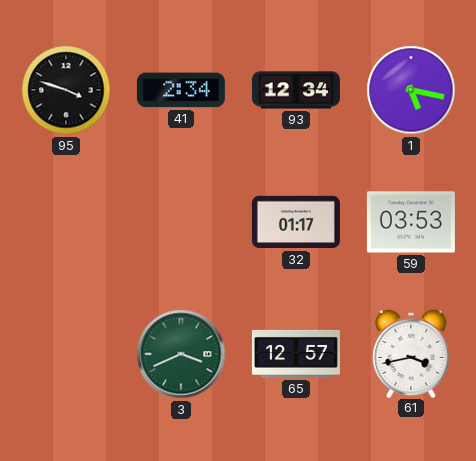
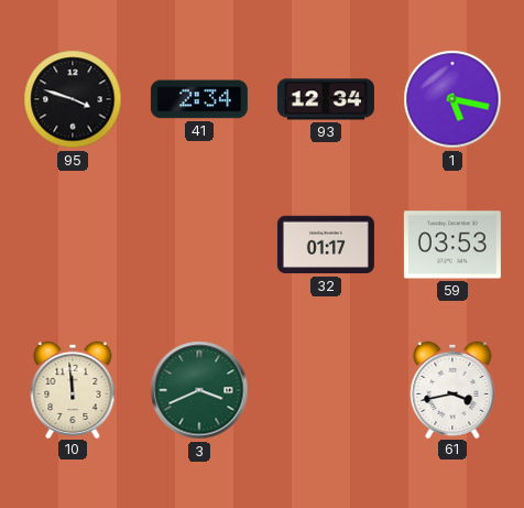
10: none -> 11:59
65: 12:57 -> none
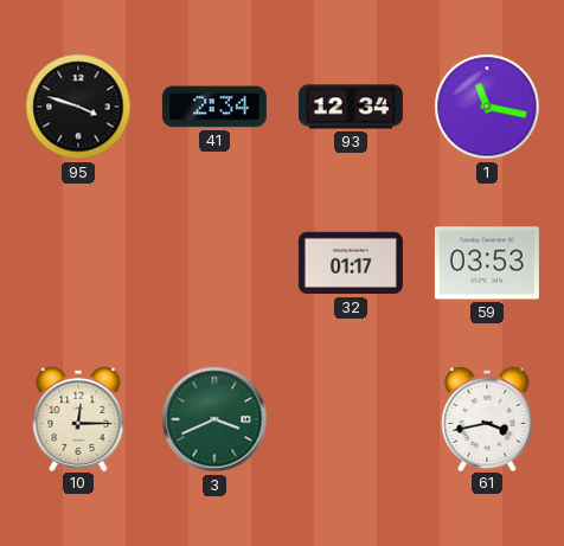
1: 5:17 -> 11:17
10: 11:59 -> 12:15
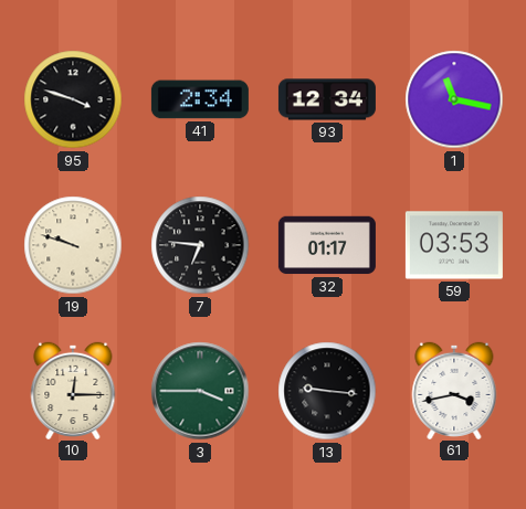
19: none -> 9:48
7: none -> 6:46
3: 3:41 -> 3:45
13: none -> 9:16
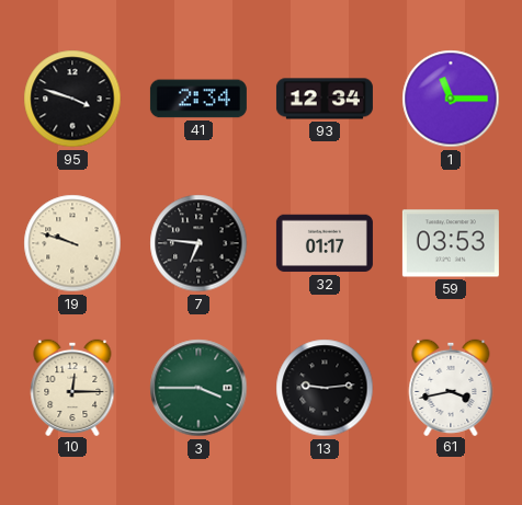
1: 11:17 -> 11:15
13: 9:16 -> 9:14
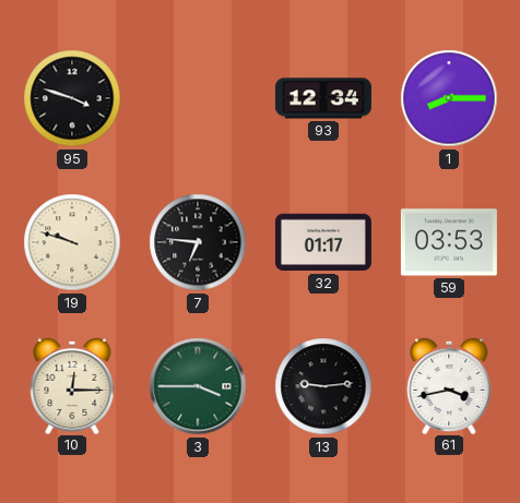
41: 2:34 -> none
1: 11:15 -> 8:15
